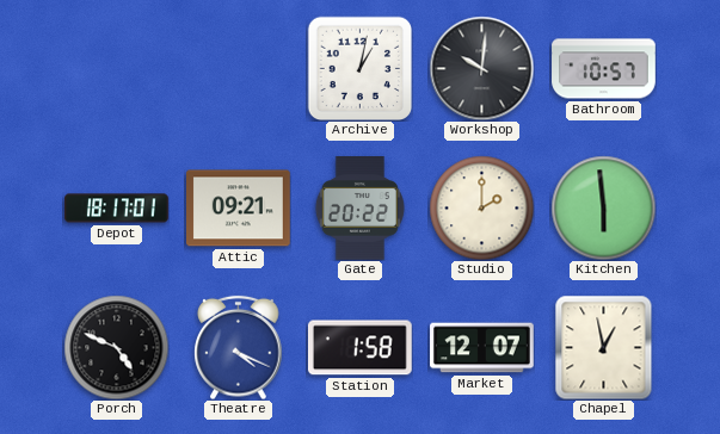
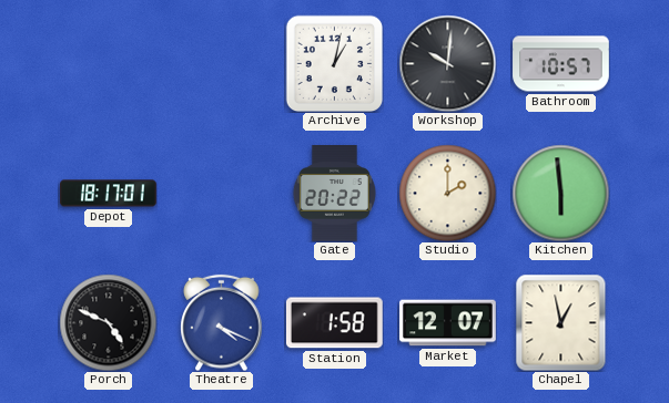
Attic: 09:21 -> none
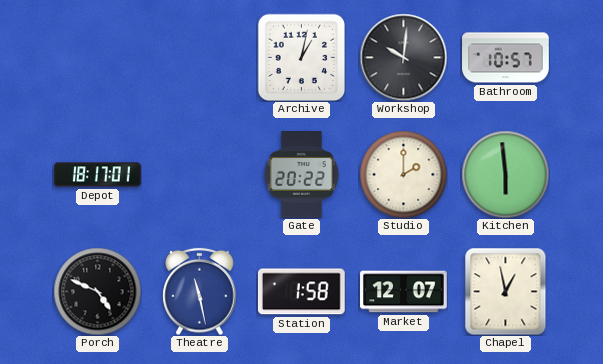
Theatre: 4:19 -> 11:28
